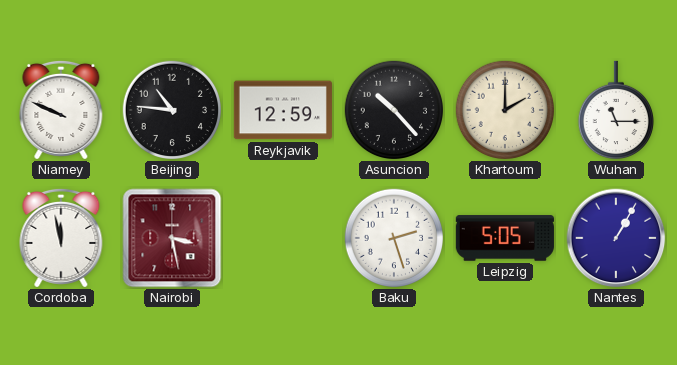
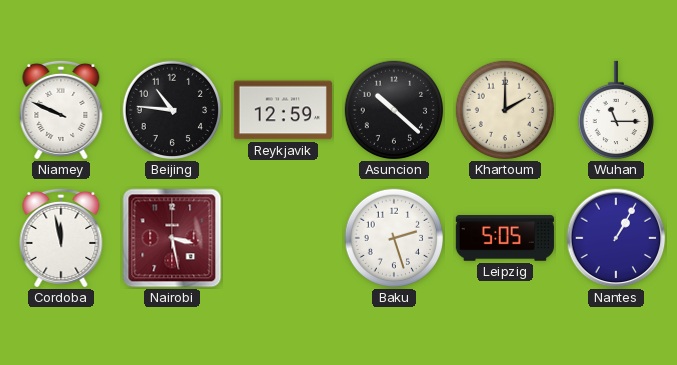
Asuncion: 10:23 -> 10:22
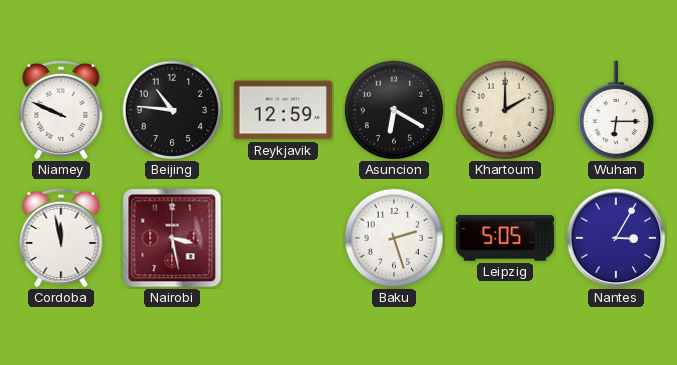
Asuncion: 10:22 -> 6:20
Wuhan: 11:15 -> 6:15
Nantes: 1:05 -> 3:05
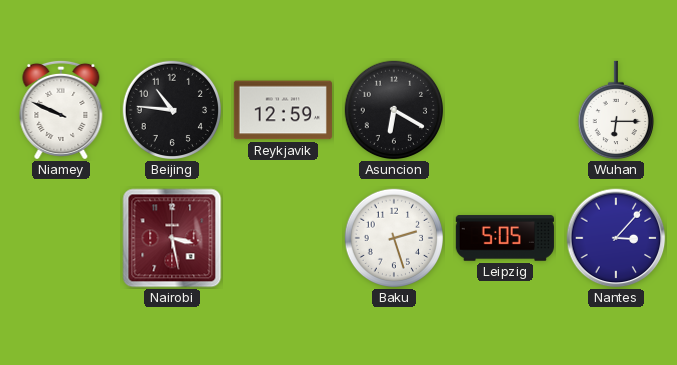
Khartoum: 2:00 -> none
Cordoba: 11:58 -> none
Nantes: 3:05 -> 3:07
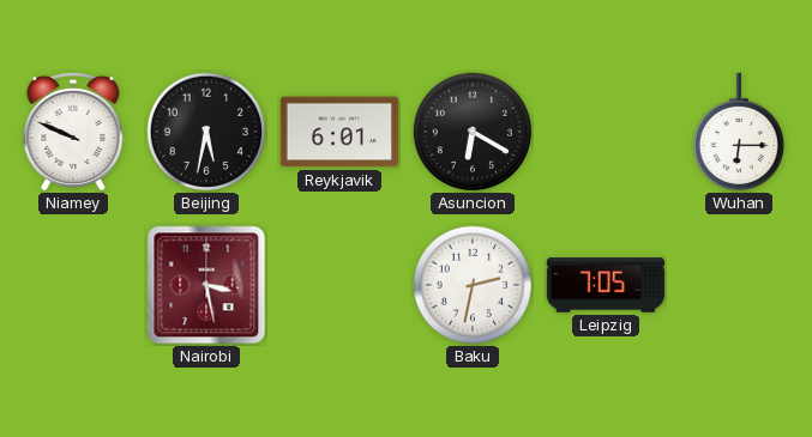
Beijing: 10:46 -> 5:32
Reykjavik: 12:59 -> 6:01
Baku: 2:27 -> 2:32
Leipzig: 5:05 -> 7:05
Nantes: 3:07 -> none
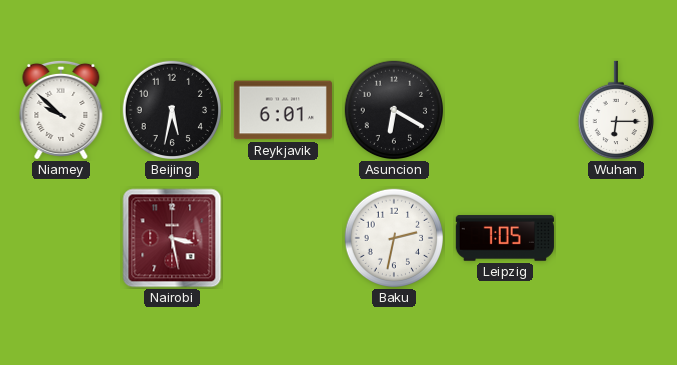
Niamey: 9:49 -> 9:52
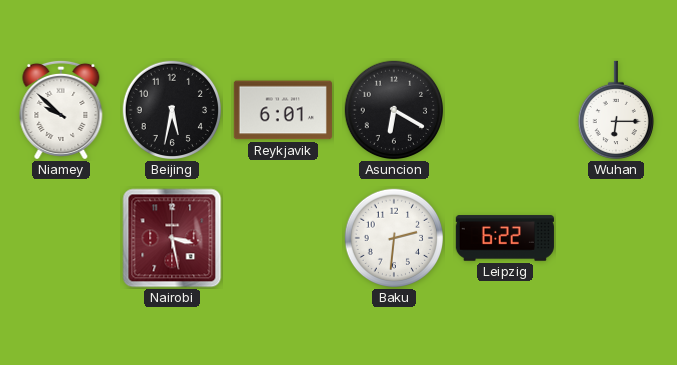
Baku: 2:32 -> 2:31
Leipzig: 7:05 -> 6:22
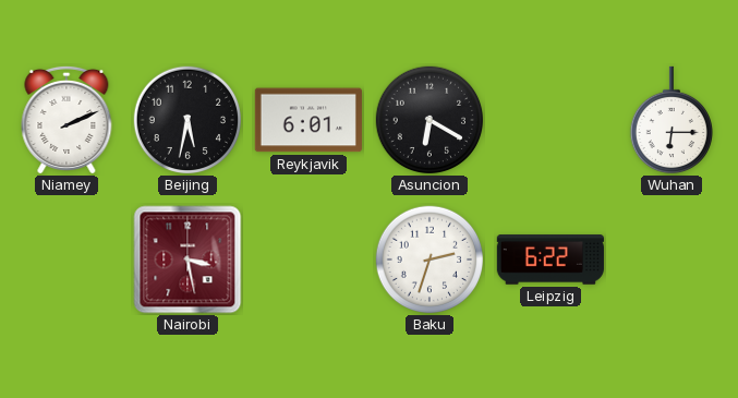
Niamey: 9:52 -> 2:11
Baku: 2:31 -> 2:33
